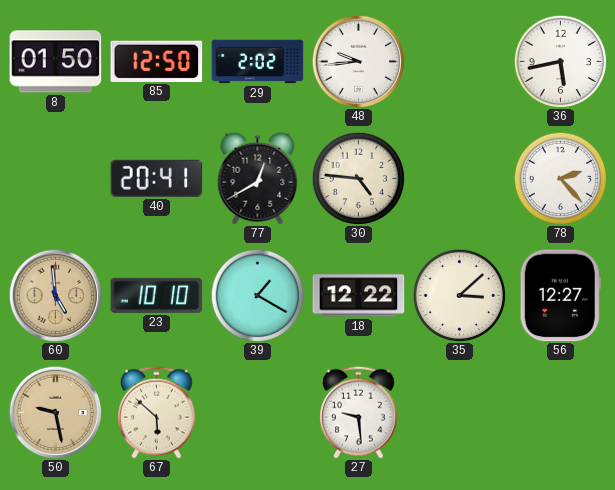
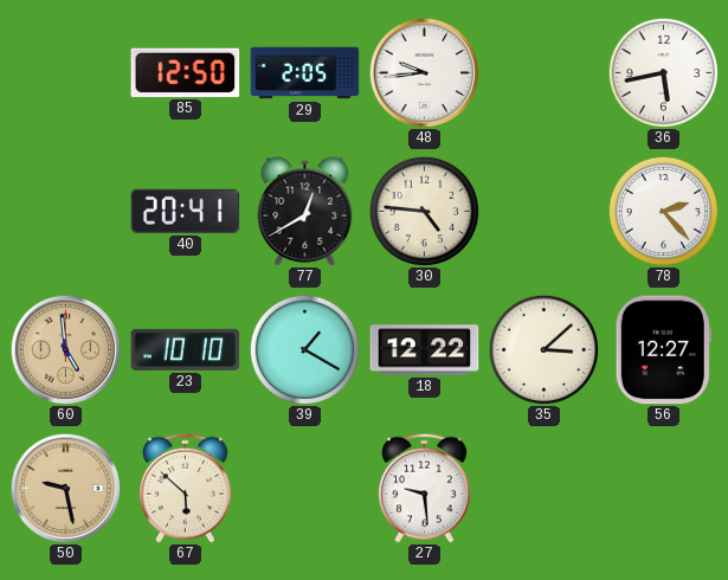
8: 01:50 -> none
29: 2:02 -> 2:05
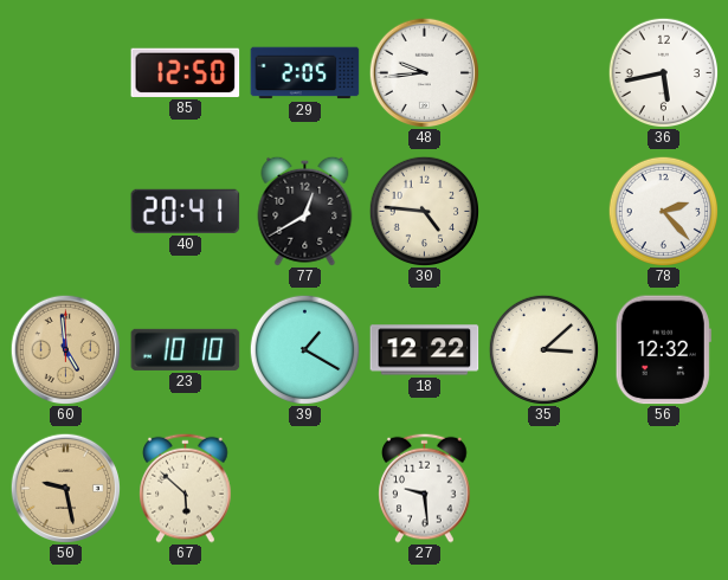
56: 12:27 -> 12:32
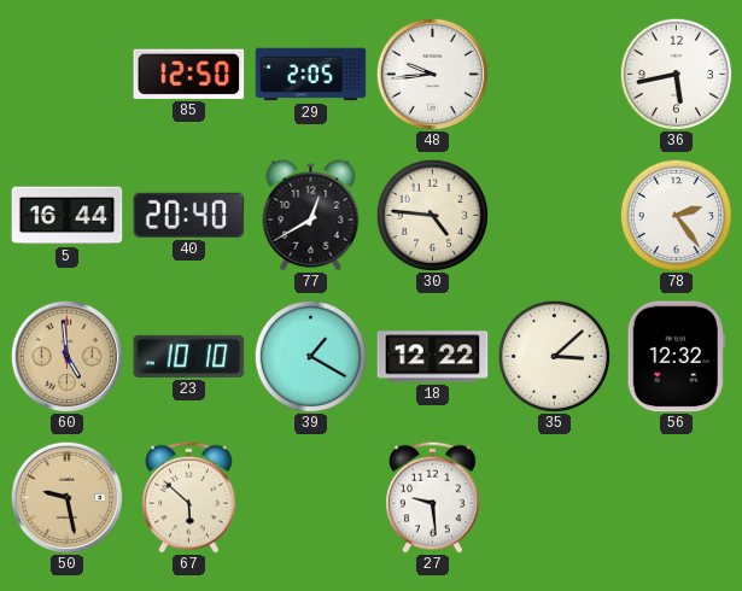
5: none -> 16:44
40: 20:41 -> 20:40
78: 2:23 -> 2:24
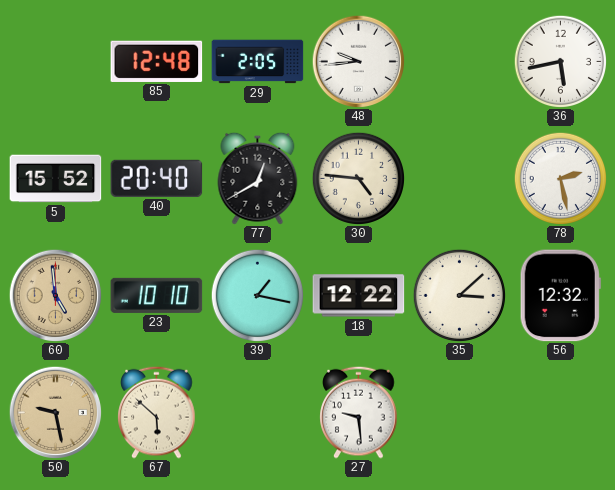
85: 12:50 -> 12:48
5: 16:44 -> 15:52
78: 2:24 -> 2:28
39: 1:20 -> 1:17
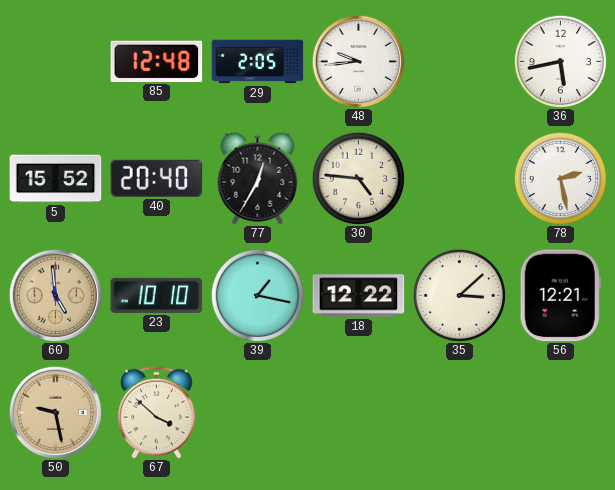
77: 12:40 -> 12:35
56: 12:32 -> 12:21
67: 5:52 -> 3:52
27: 9:29 -> none
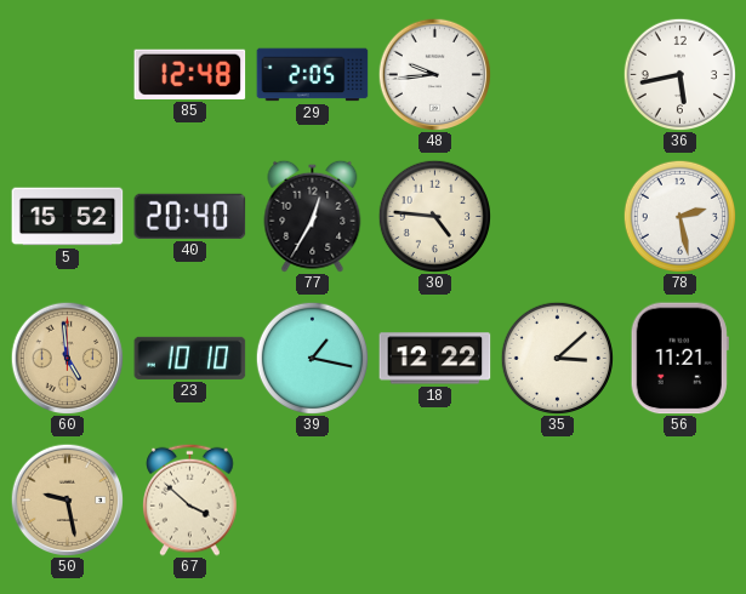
56: 12:21 -> 11:21
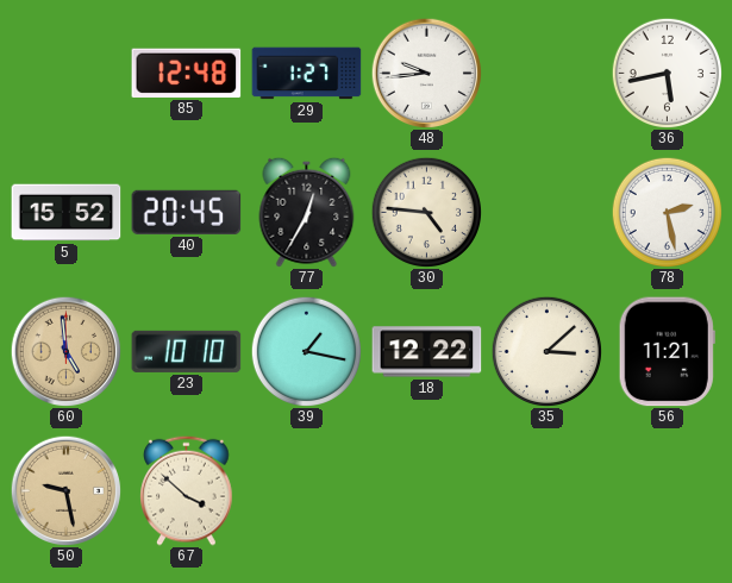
29: 2:05 -> 1:27
40: 20:40 -> 20:45
